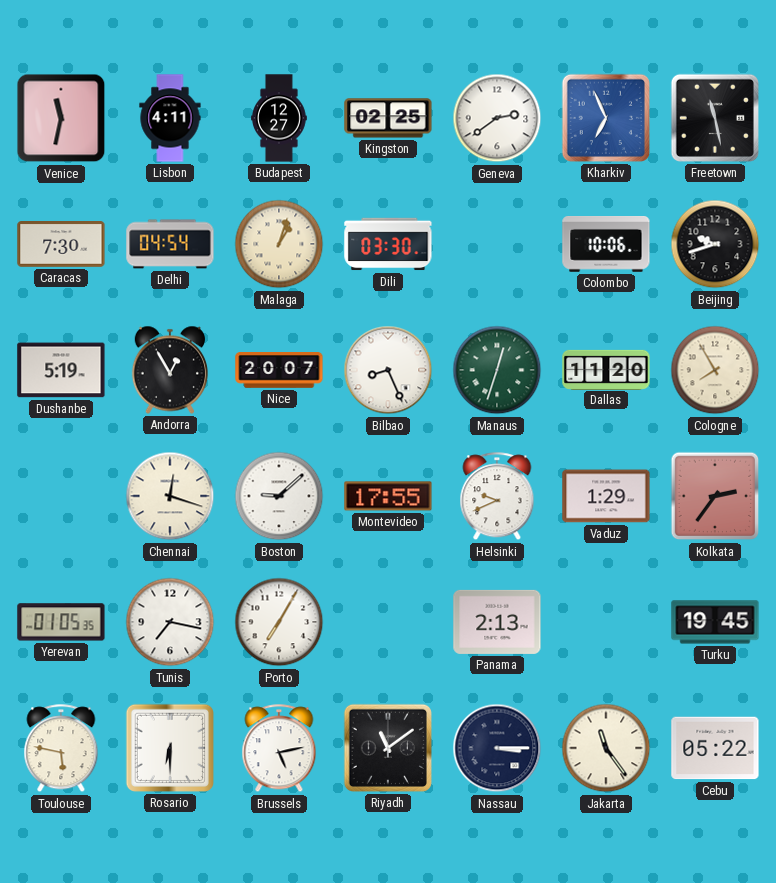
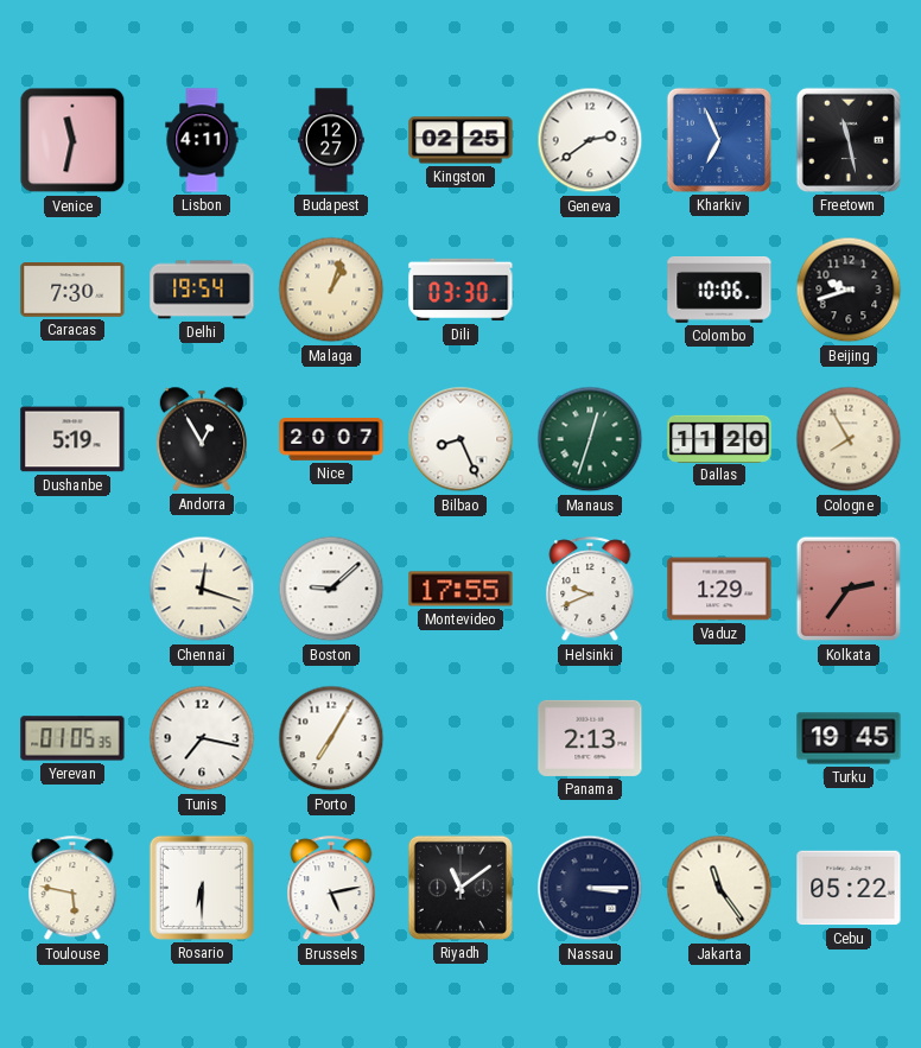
Delhi: 04:54 -> 19:54
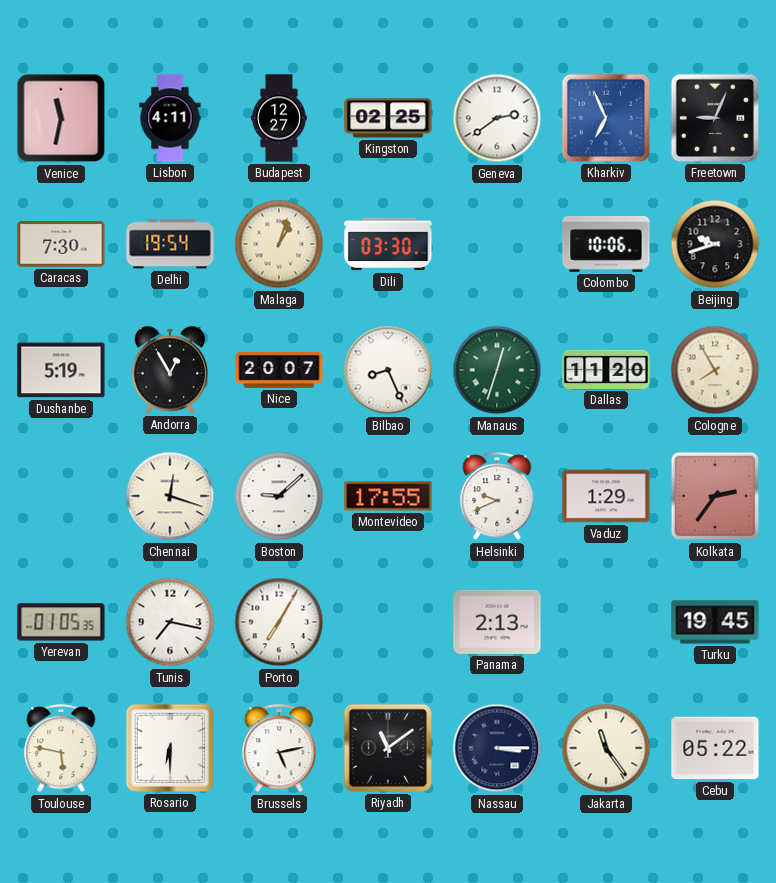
Freetown: 11:28 -> 9:04
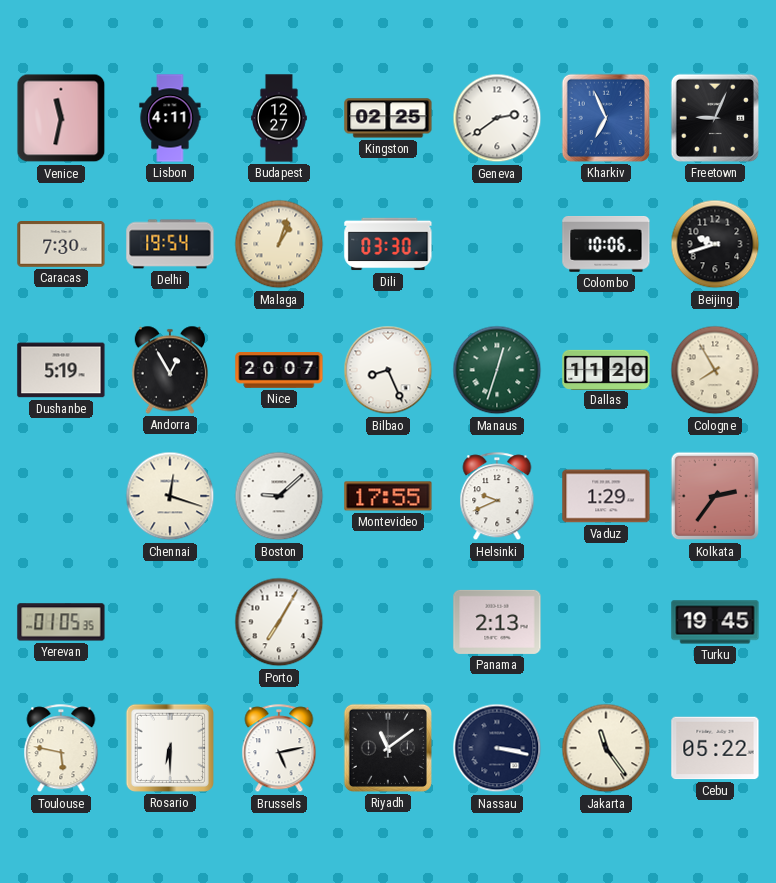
Tunis: 7:17 -> none
Nassau: 3:15 -> 3:17
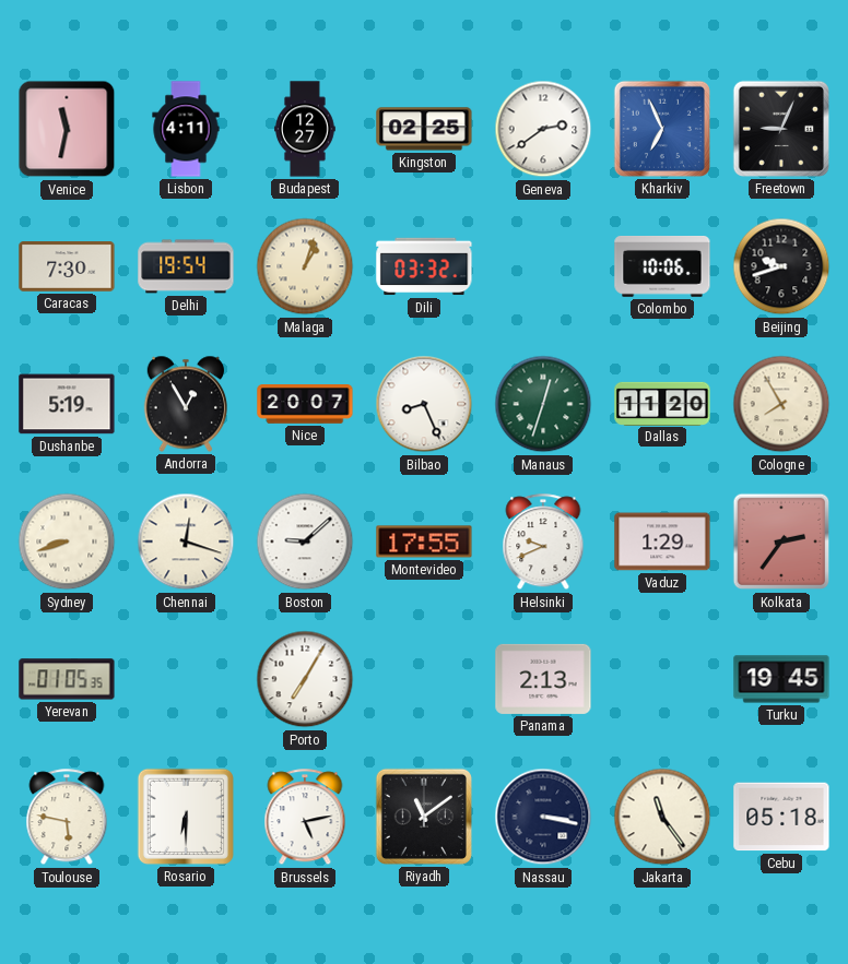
Dili: 03:30 -> 03:32
Sydney: none -> 8:42
Cebu: 05:22 -> 05:18
